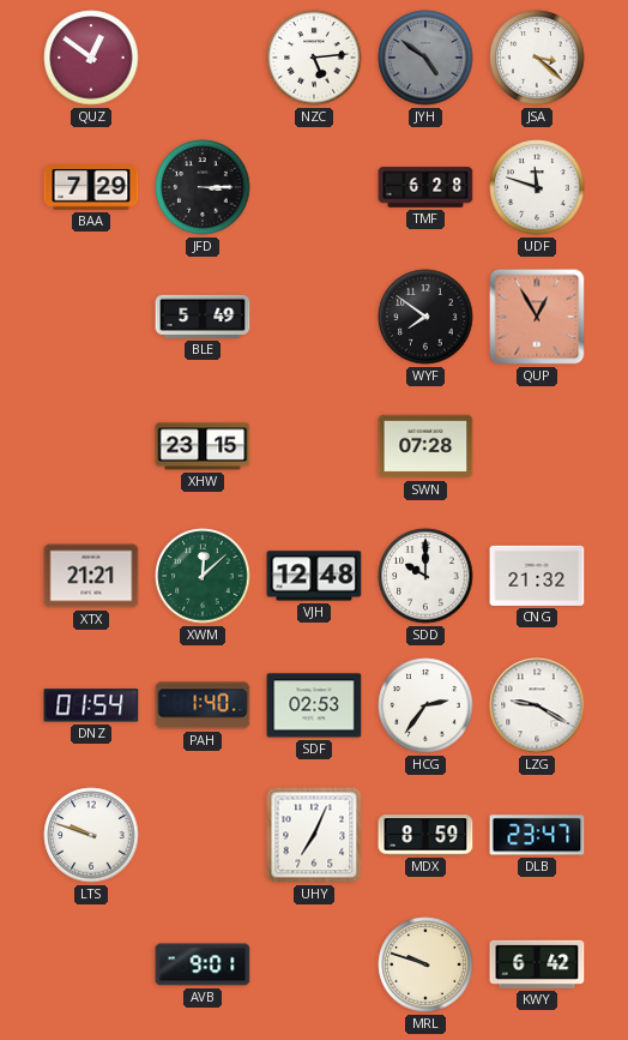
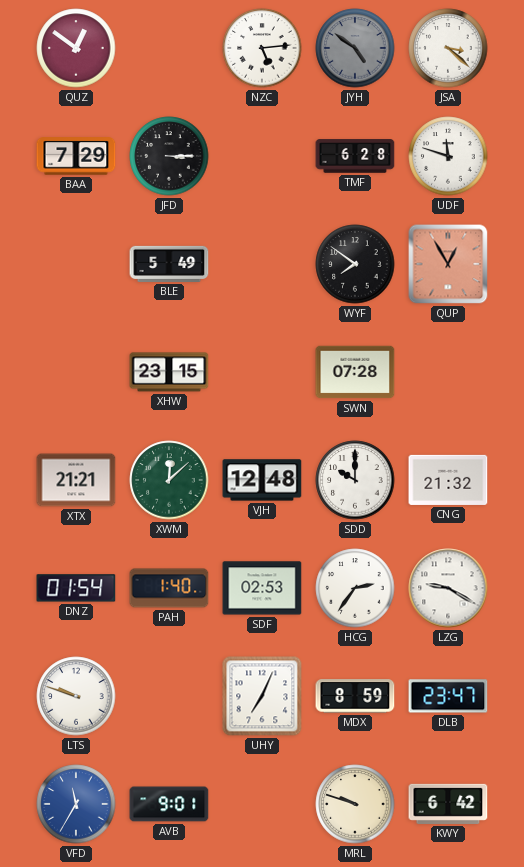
VFD: none -> 11:35
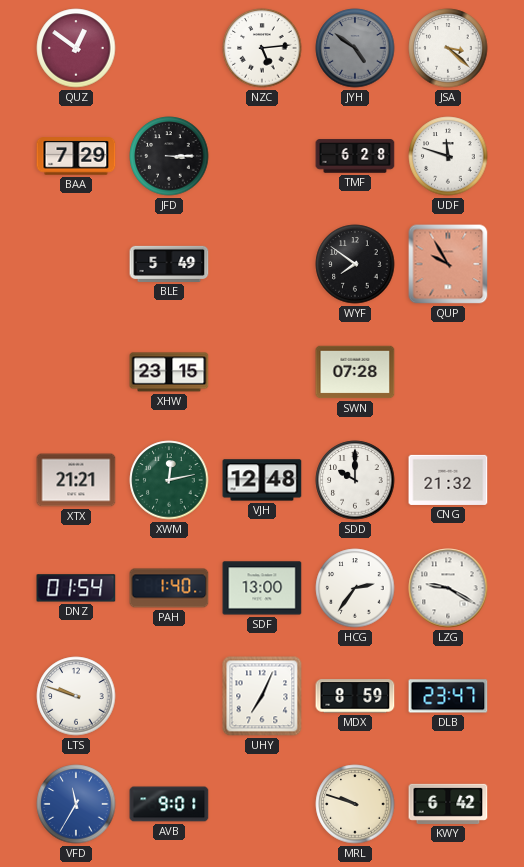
QUP: 12:55 -> 9:55
XWM: 12:08 -> 12:13
SDF: 02:53 -> 13:00
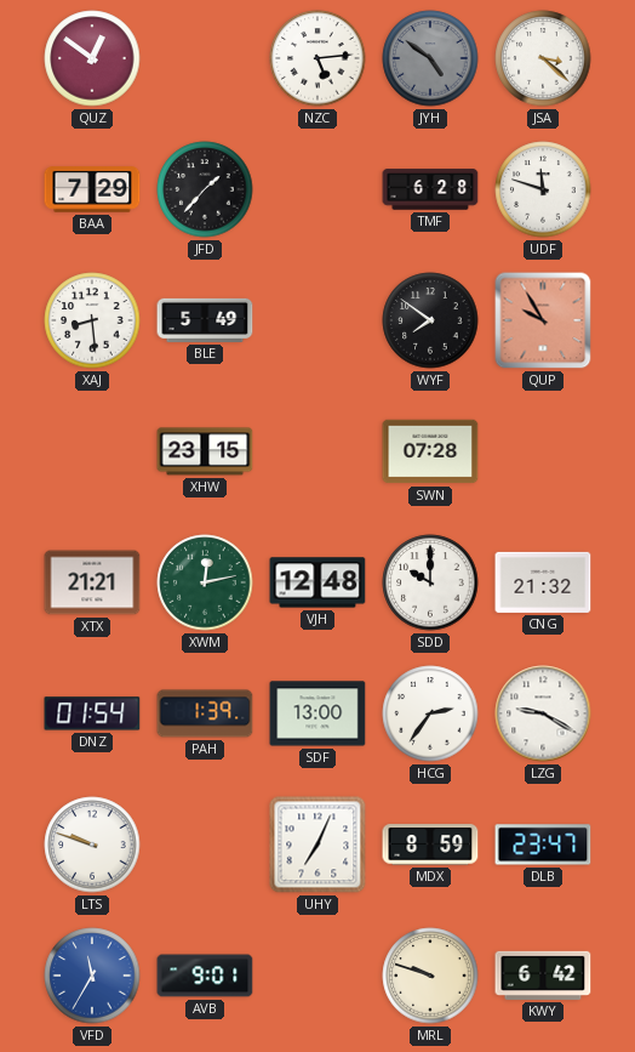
JFD: 3:15 -> 1:37
XAJ: none -> 8:29
PAH: 1:40 -> 1:39
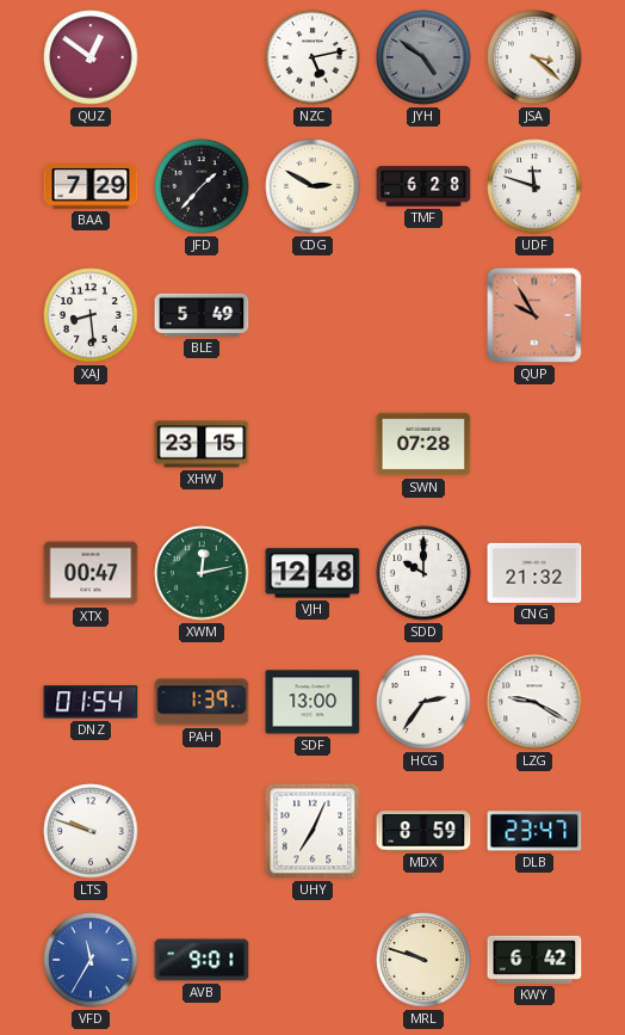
NZC: 5:14 -> 5:13
CDG: none -> 2:50
WYF: 7:51 -> none
XTX: 21:21 -> 00:47
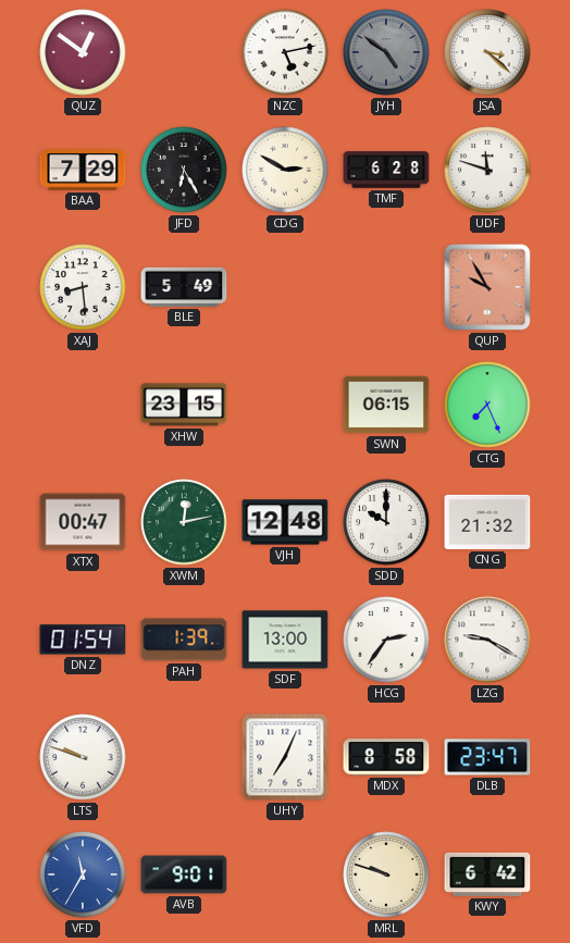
JFD: 1:37 -> 6:25
SWN: 07:28 -> 06:15
CTG: none -> 7:26
MDX: 8:59 -> 8:58
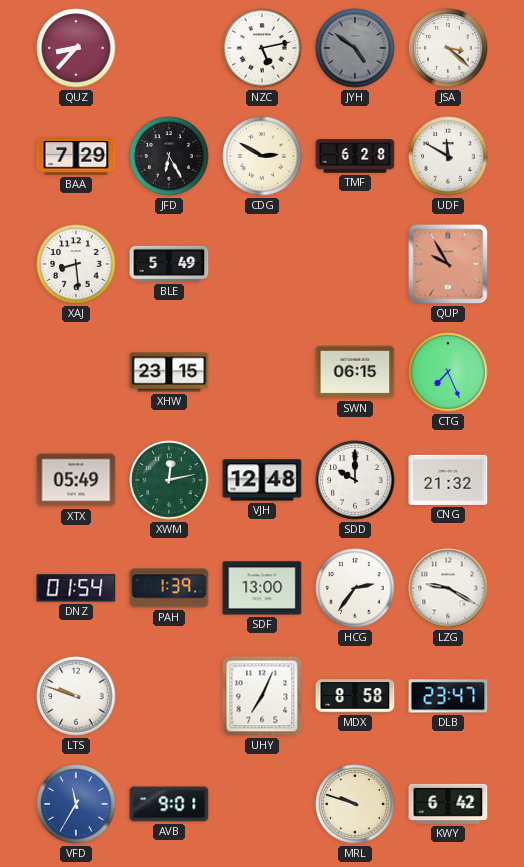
QUZ: 12:51 -> 8:37
UDF: 11:48 -> 11:50
XTX: 00:47 -> 05:49
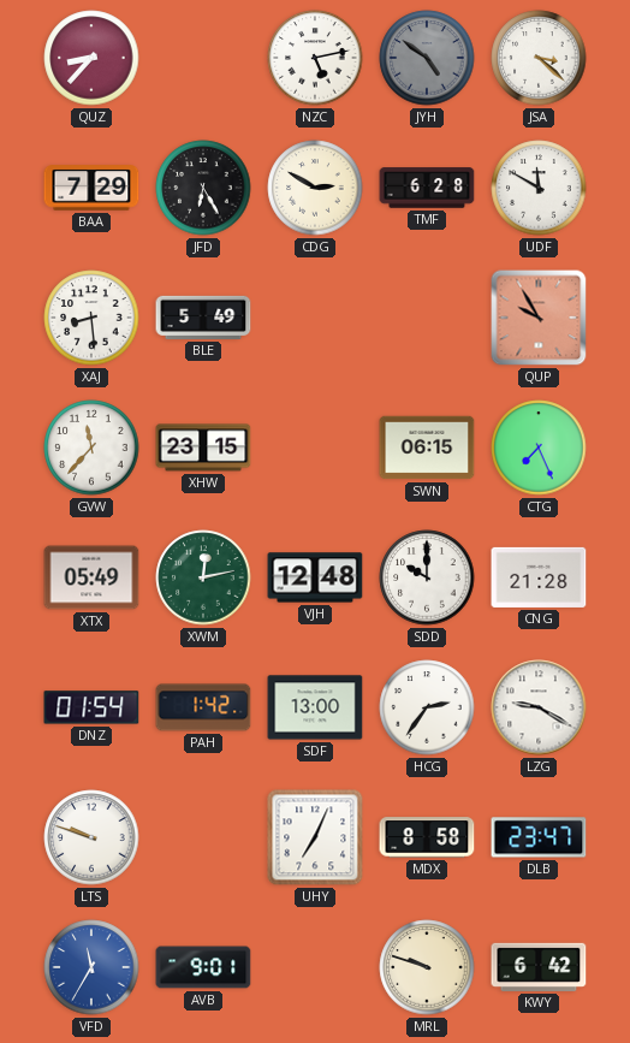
GVW: none -> 11:37
CNG: 21:32 -> 21:28
PAH: 1:39 -> 1:42
